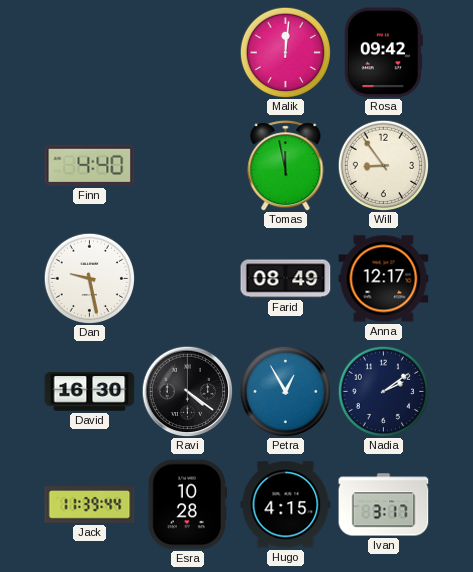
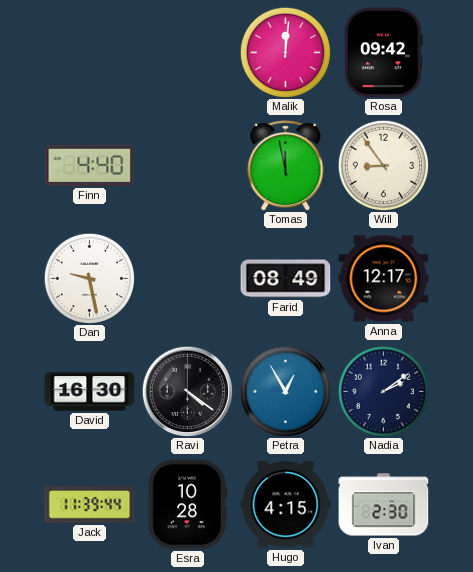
Ivan: 3:17 -> 2:30
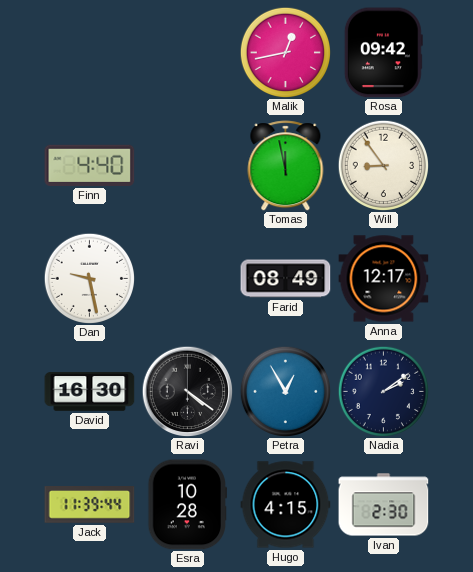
Malik: 12:01 -> 12:43
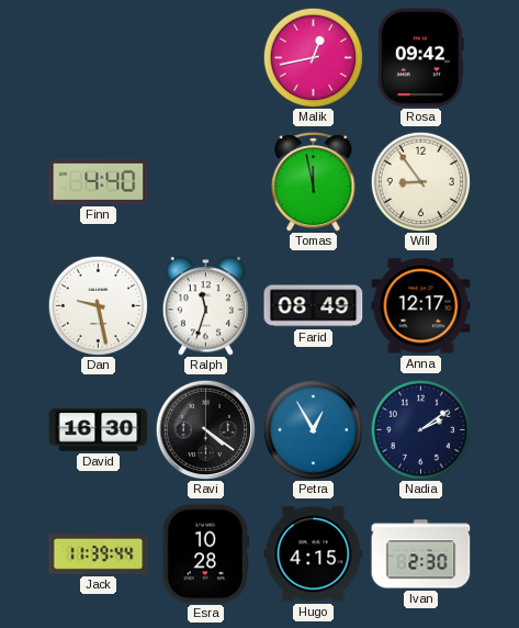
Ralph: none -> 11:33
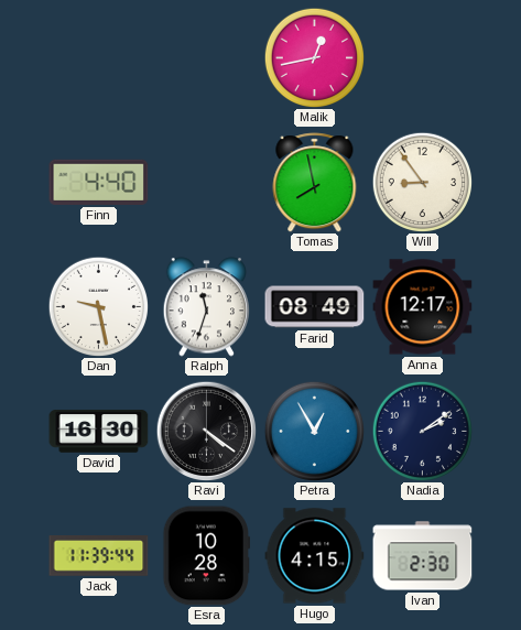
Rosa: 09:42 -> none
Tomas: 11:58 -> 7:58
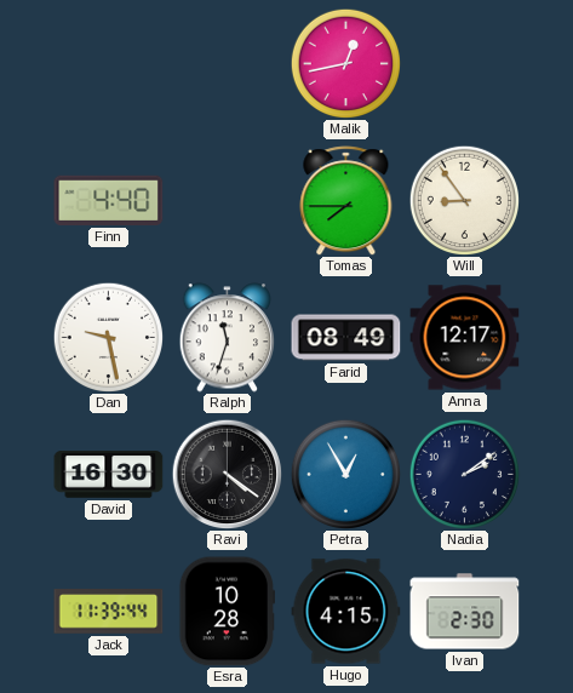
Tomas: 7:58 -> 7:45
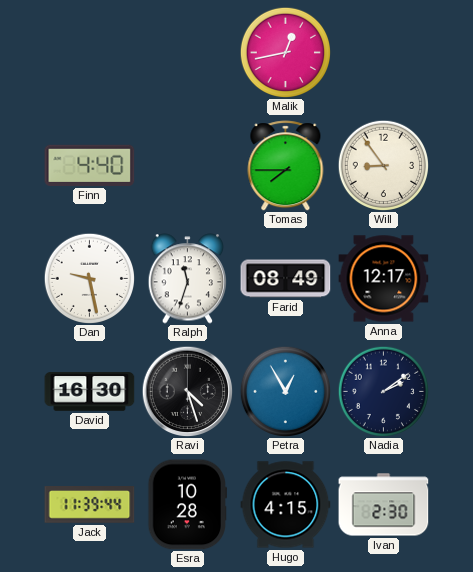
Ravi: 4:21 -> 4:27
